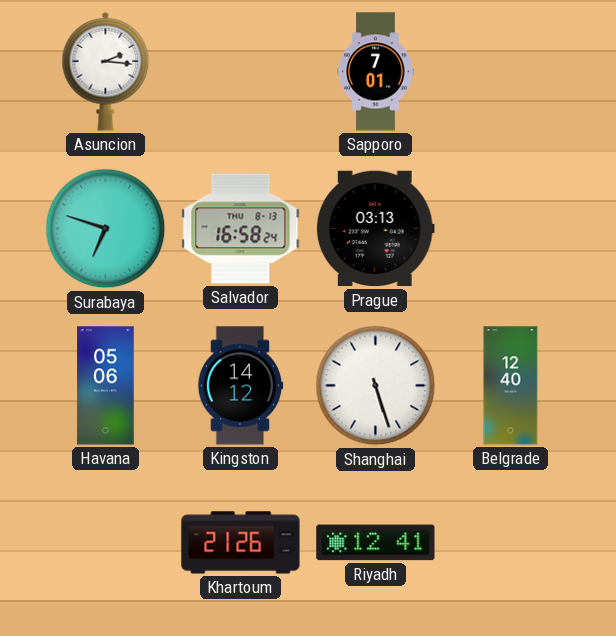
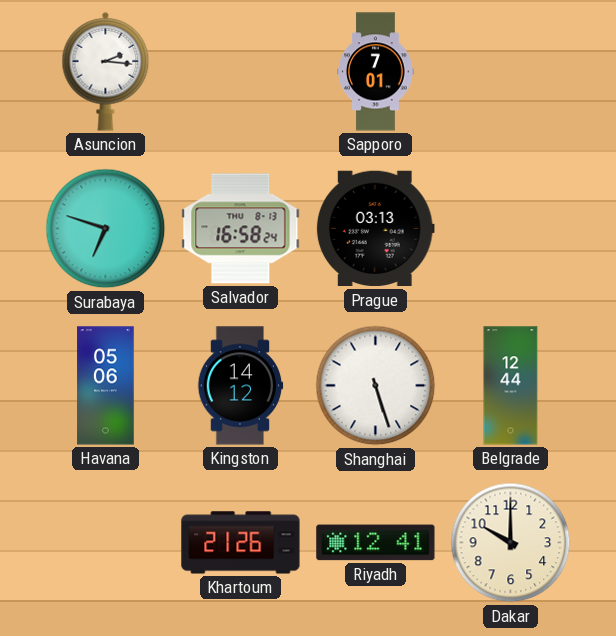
Belgrade: 12:40 -> 12:44
Dakar: none -> 10:00
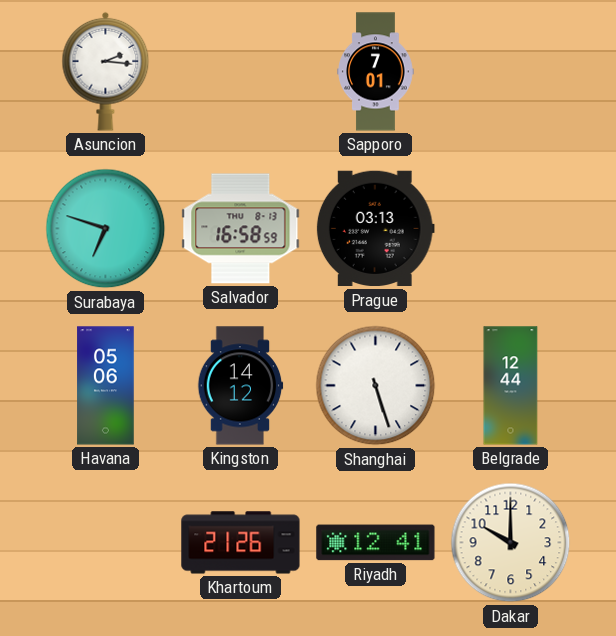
Salvador: 16:58:24 -> 16:58:59
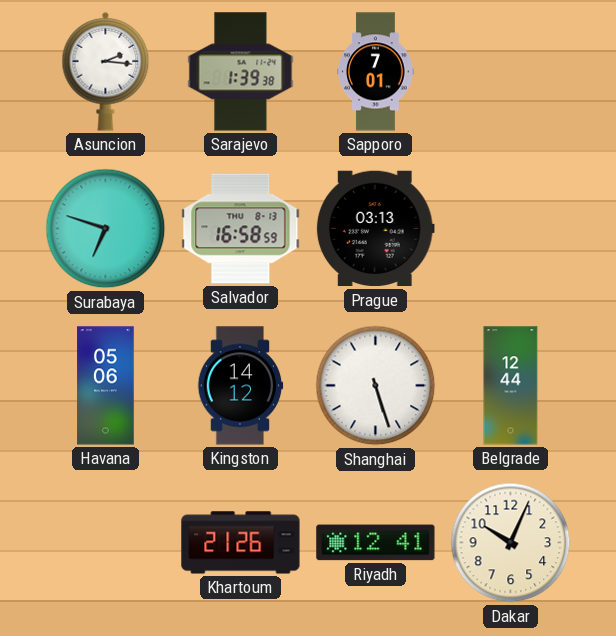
Sarajevo: none -> 1:39
Dakar: 10:00 -> 10:04
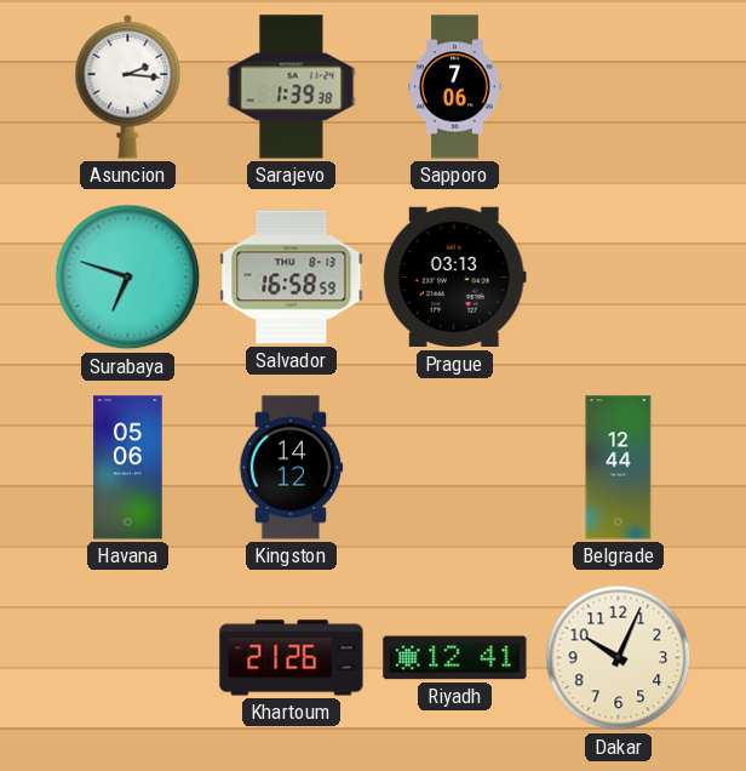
Sapporo: 7:01 -> 7:06
Shanghai: 5:27 -> none
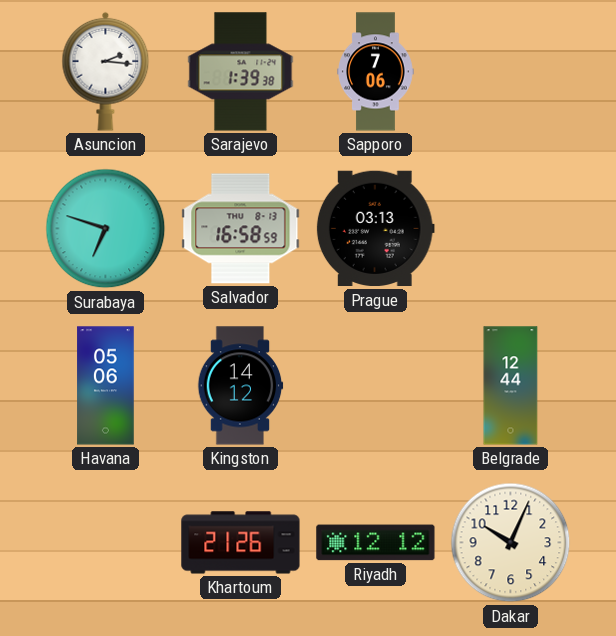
Riyadh: 12:41 -> 12:12
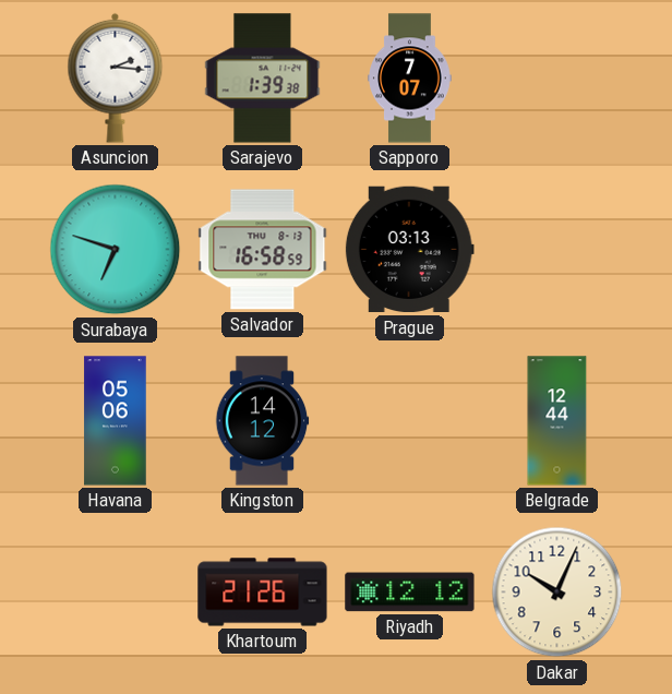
Sapporo: 7:06 -> 7:07
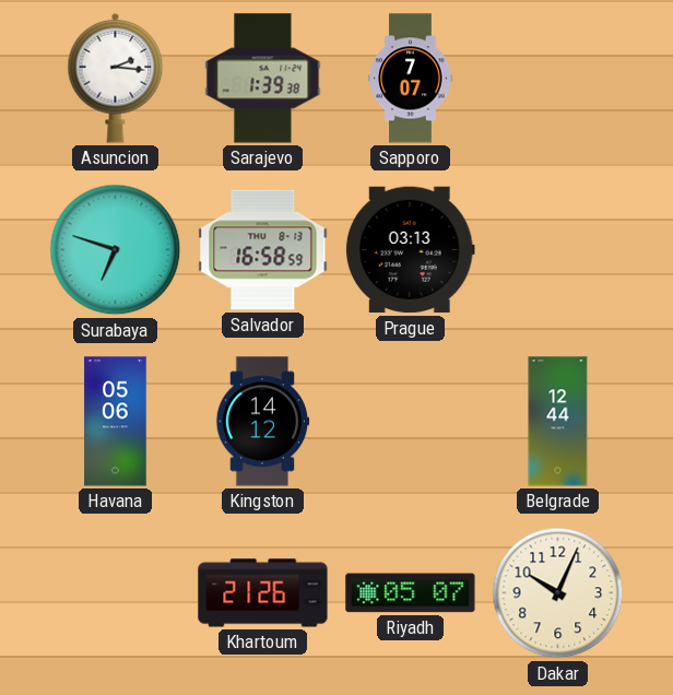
Riyadh: 12:12 -> 05:07
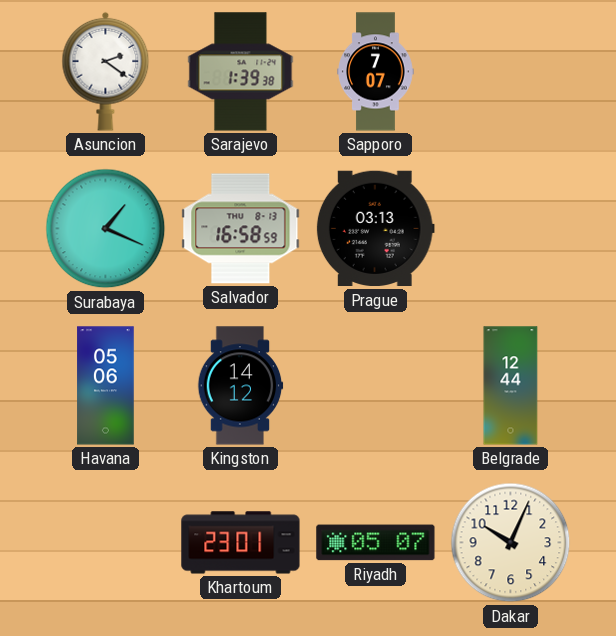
Asuncion: 2:16 -> 2:21
Surabaya: 6:48 -> 1:19
Khartoum: 21:26 -> 23:01
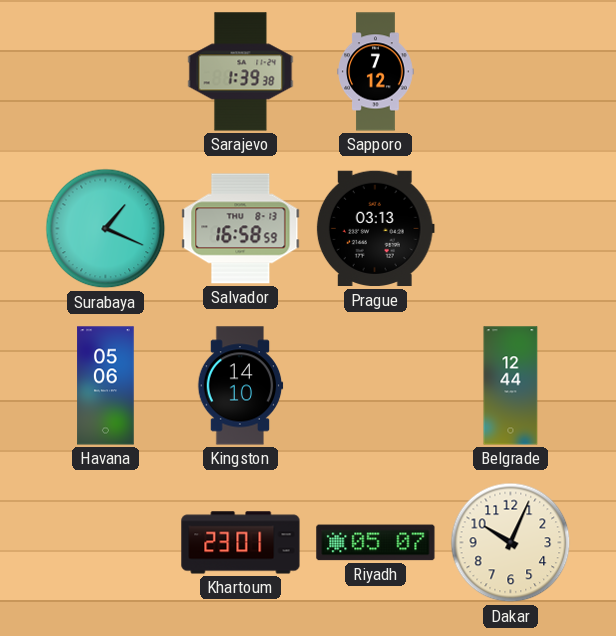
Asuncion: 2:21 -> none
Sapporo: 7:07 -> 7:12
Kingston: 14:12 -> 14:10
